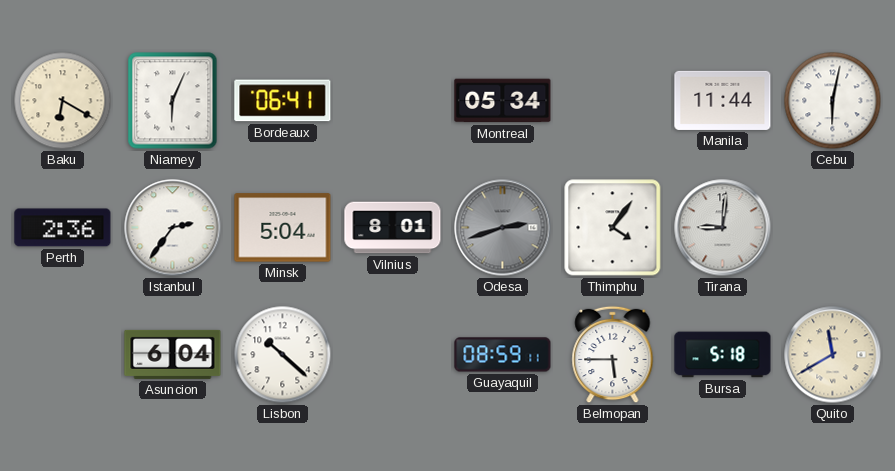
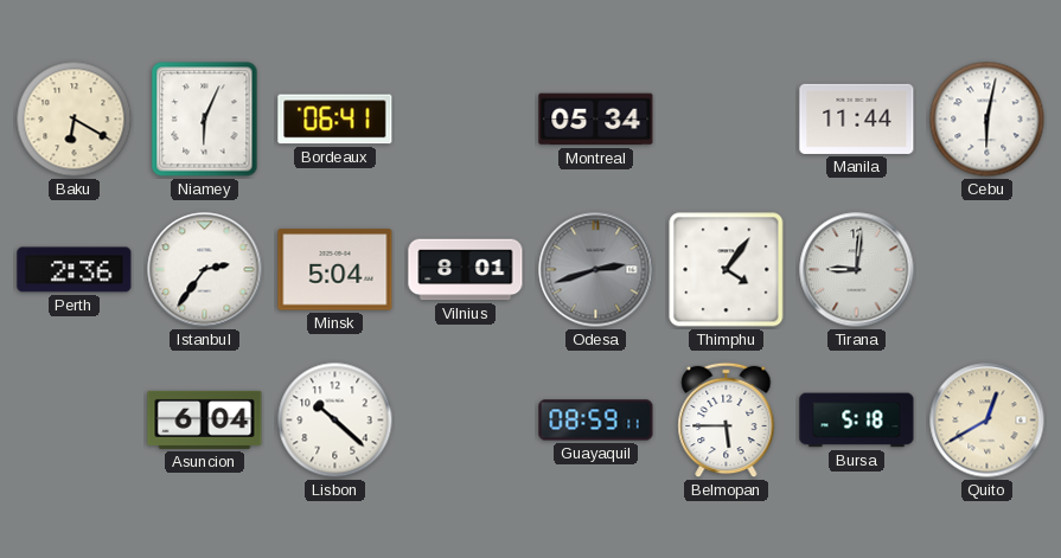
Quito: 11:40 -> 12:40
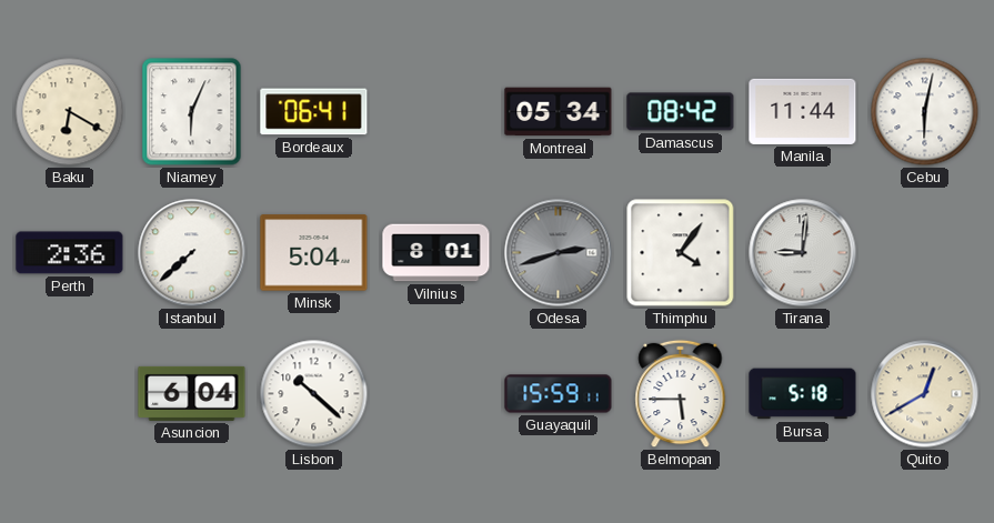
Damascus: none -> 08:42
Istanbul: 2:36 -> 7:38
Guayaquil: 08:59 -> 15:59
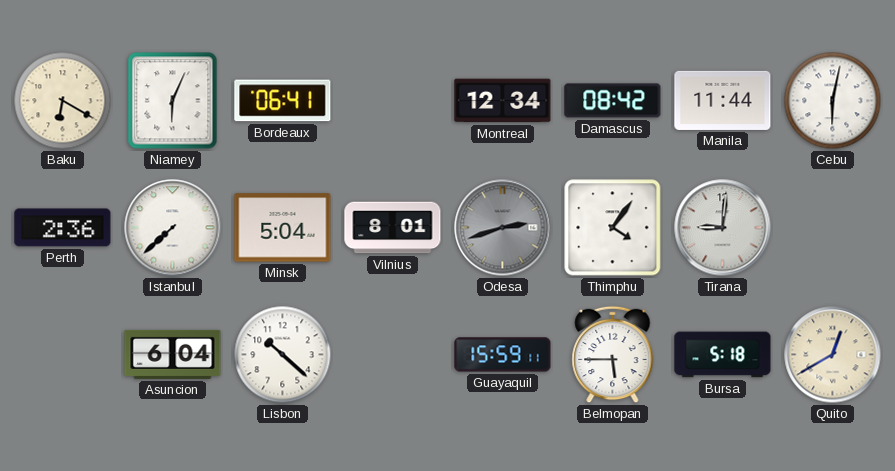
Montreal: 05:34 -> 12:34
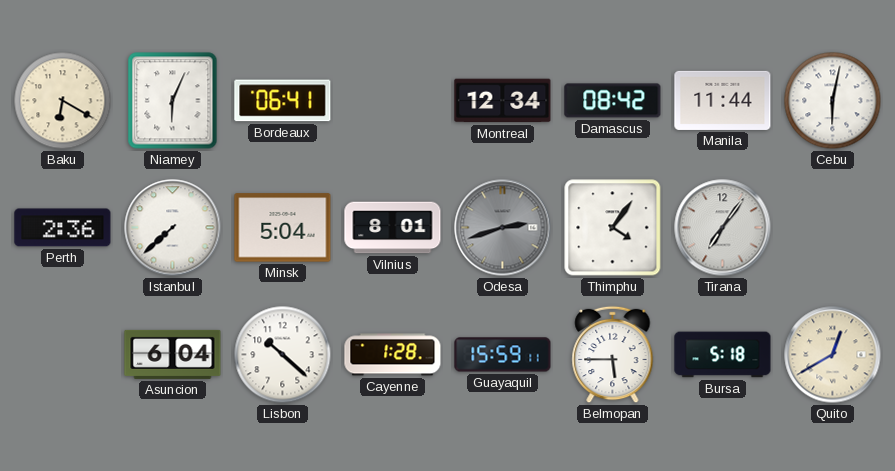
Tirana: 9:01 -> 7:06
Cayenne: none -> 1:28
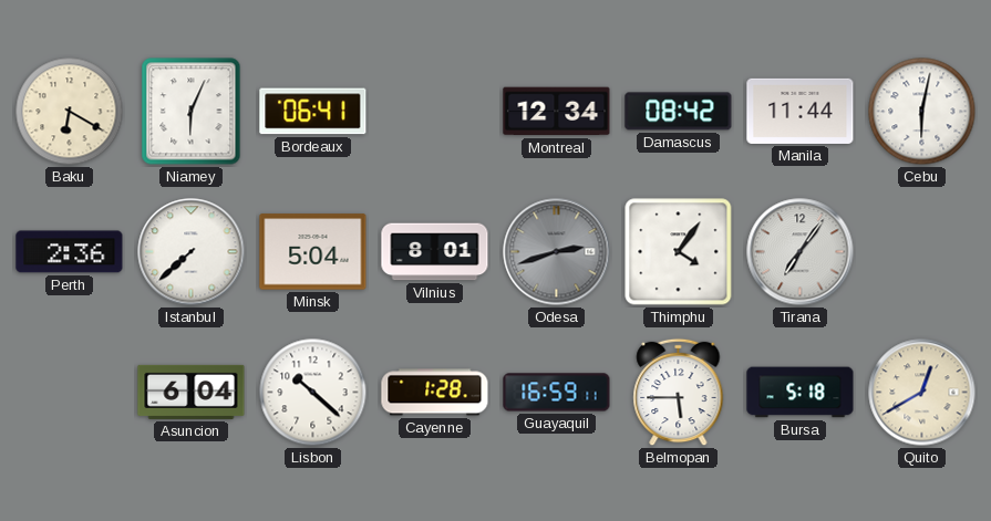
Guayaquil: 15:59 -> 16:59
